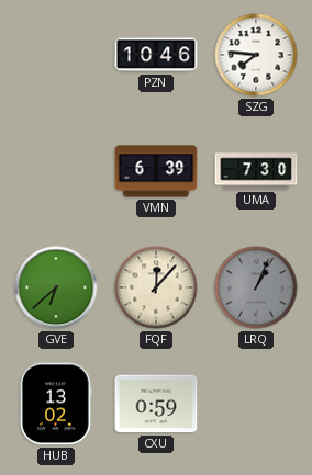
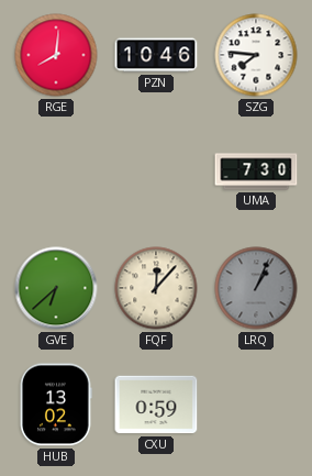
RGE: none -> 8:01
VMN: 6:39 -> none
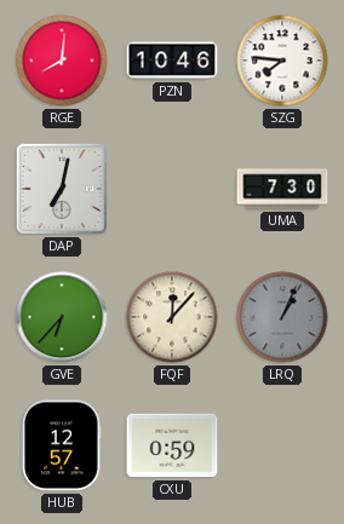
DAP: none -> 7:02
GVE: 6:38 -> 6:37
HUB: 13:02 -> 12:57
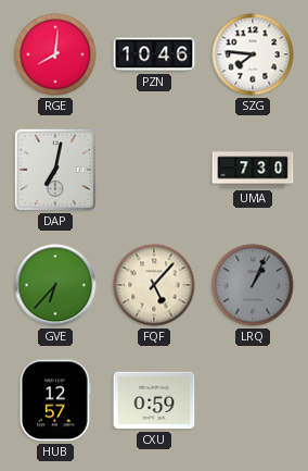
FQF: 12:07 -> 5:07
